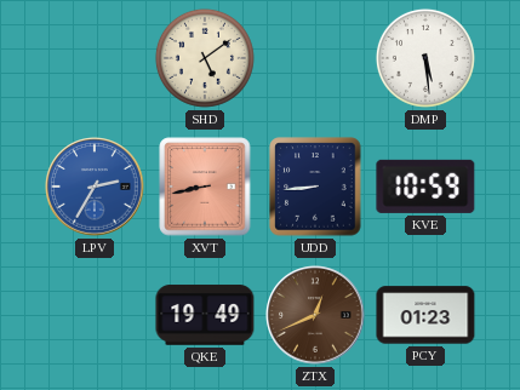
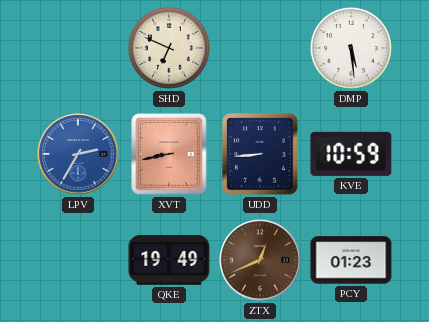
SHD: 5:09 -> 6:49
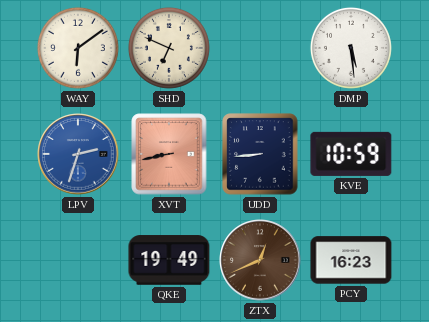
WAY: none -> 6:09
LPV: 2:35 -> 2:33
PCY: 01:23 -> 16:23
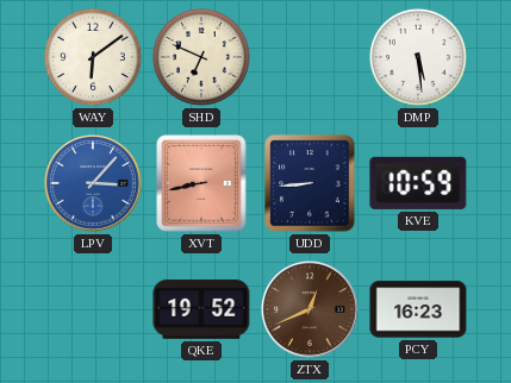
LPV: 2:33 -> 3:07
QKE: 19:49 -> 19:52
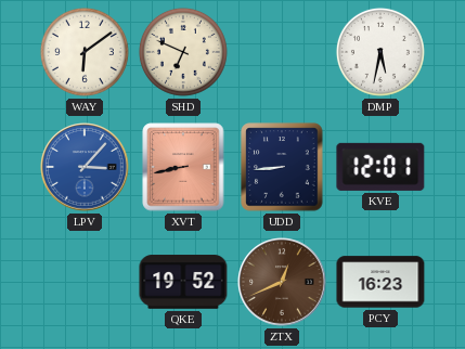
DMP: 5:29 -> 5:32
KVE: 10:59 -> 12:01
